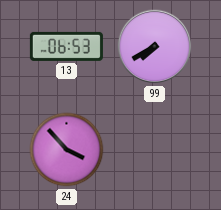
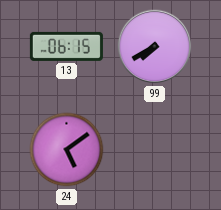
13: 06:53 -> 06:15
24: 3:53 -> 5:09
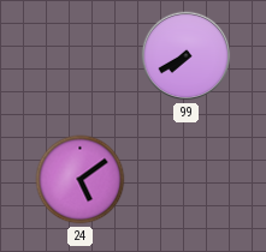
13: 06:15 -> none
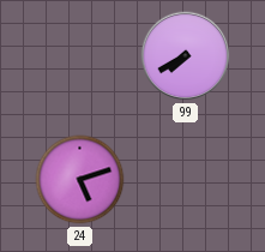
24: 5:09 -> 5:12
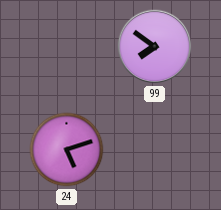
99: 7:40 -> 7:51
